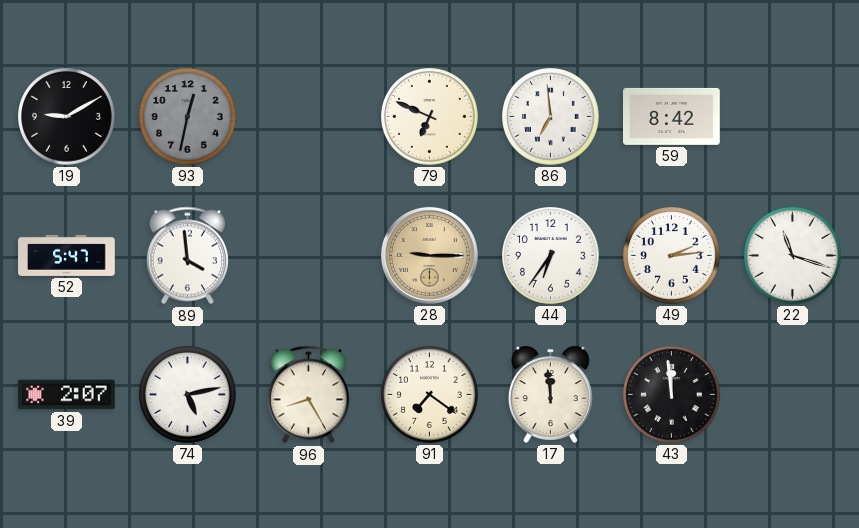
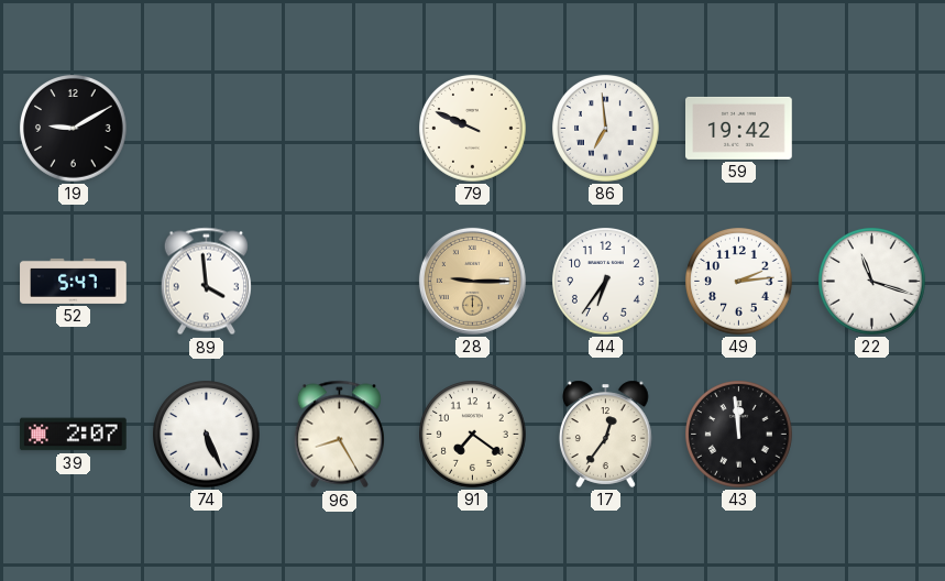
93: 12:32 -> none
79: 6:49 -> 9:49
59: 8:42 -> 19:42
74: 5:13 -> 5:26
17: 11:59 -> 12:36
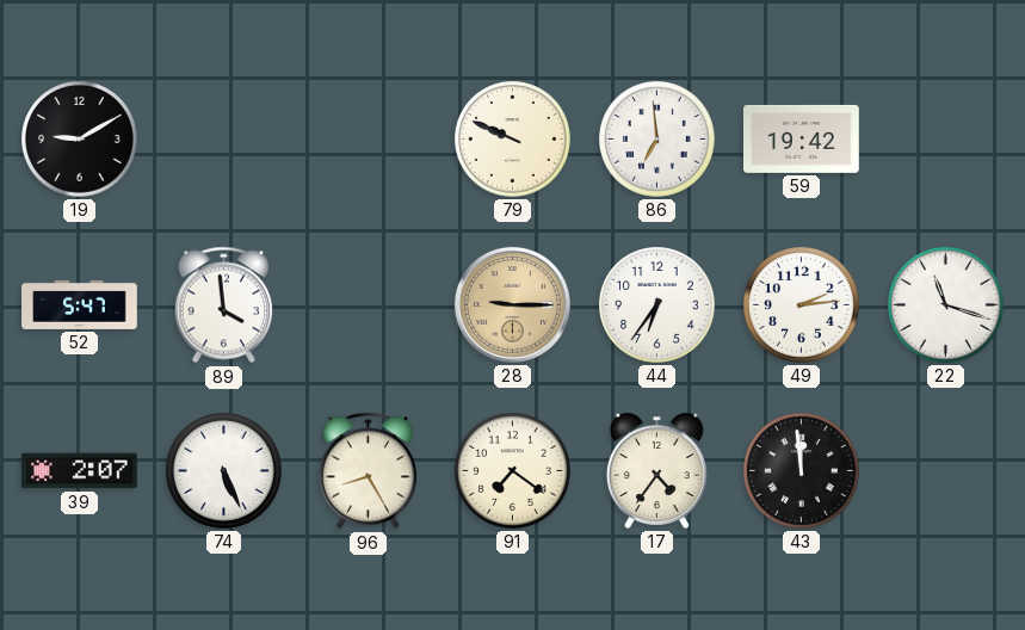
17: 12:36 -> 4:36
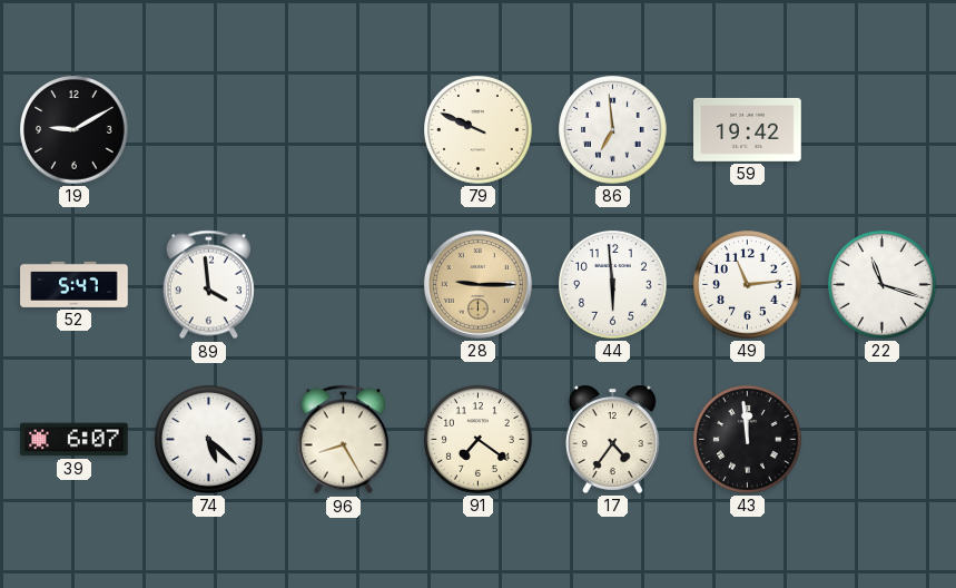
44: 6:36 -> 5:59
49: 2:14 -> 11:14
39: 2:07 -> 6:07
74: 5:26 -> 5:22
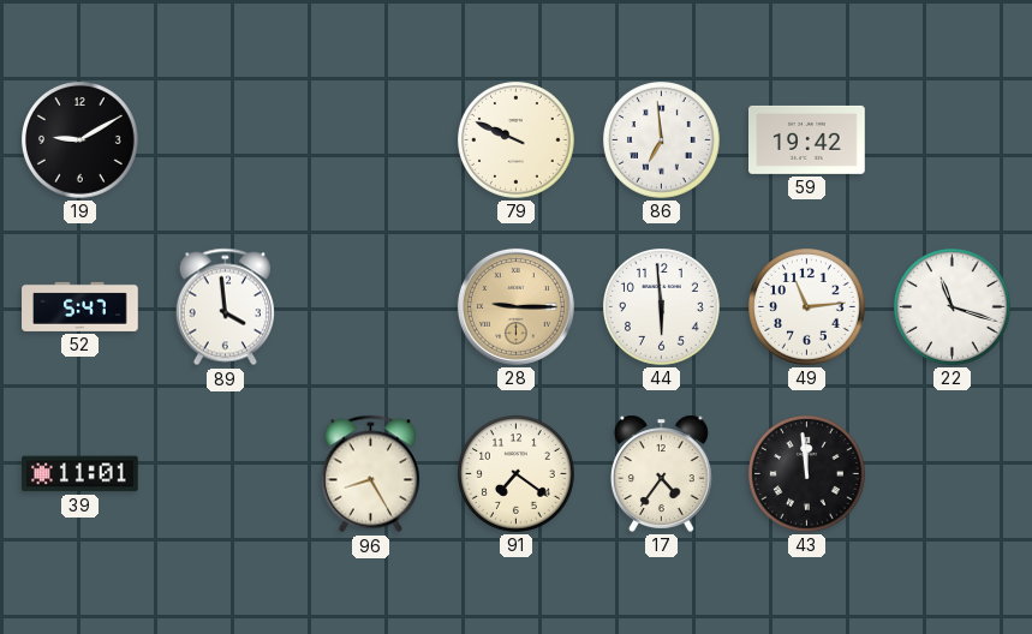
39: 6:07 -> 11:01
74: 5:22 -> none
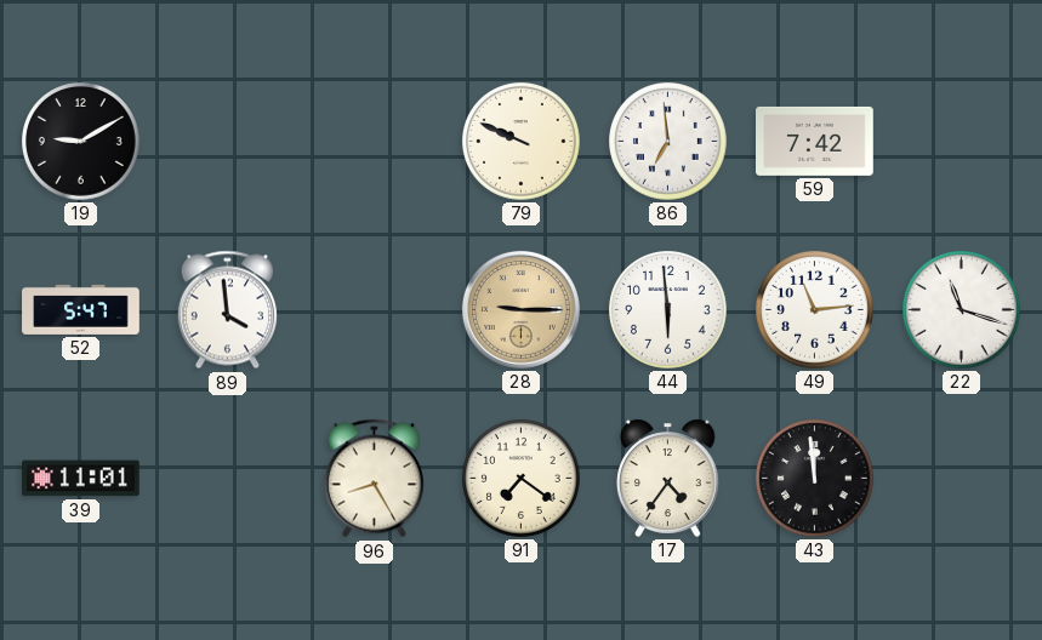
59: 19:42 -> 7:42
